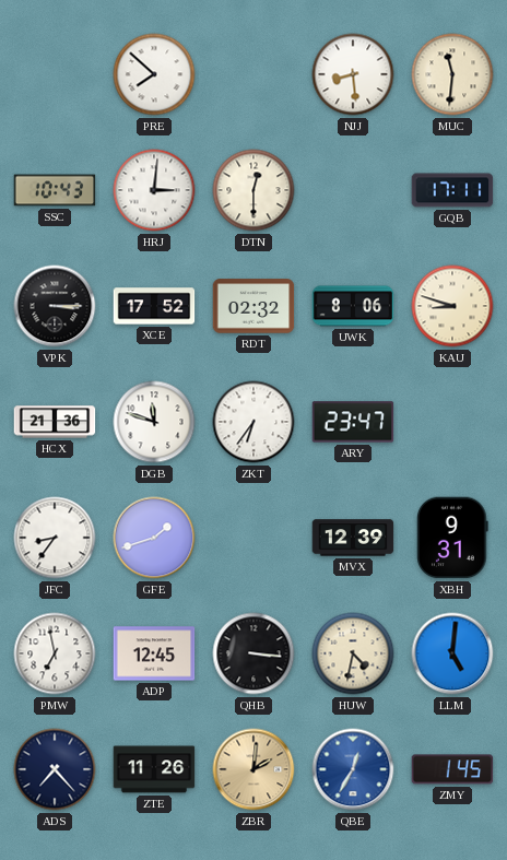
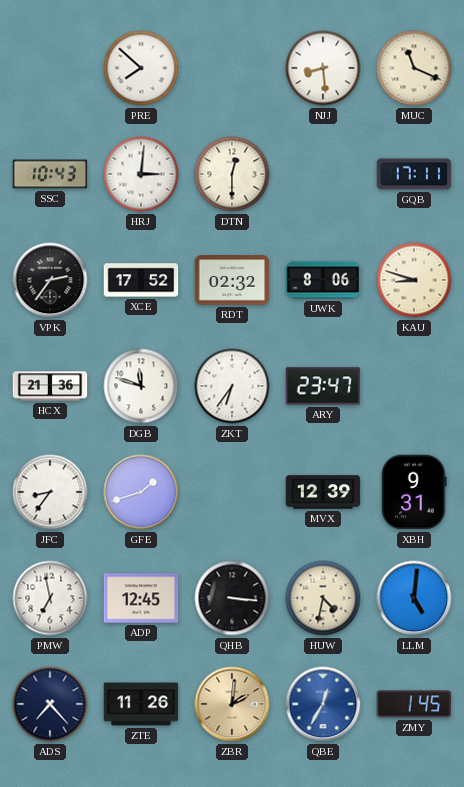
MUC: 11:31 -> 11:19
VPK: 3:15 -> 2:36
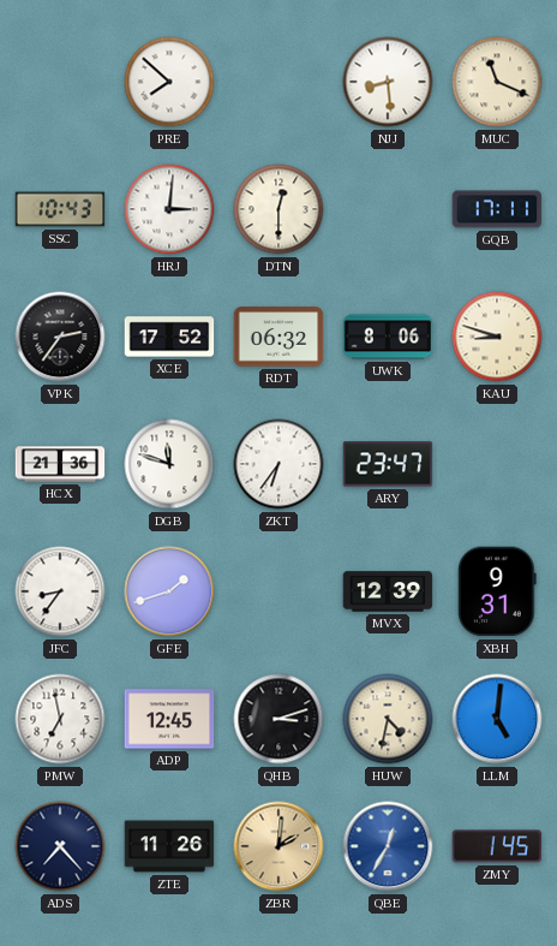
RDT: 02:32 -> 06:32
QHB: 3:16 -> 3:12
